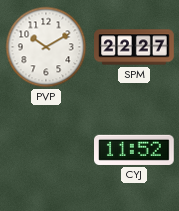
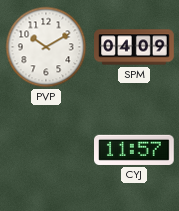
SPM: 22:27 -> 04:09
CYJ: 11:52 -> 11:57
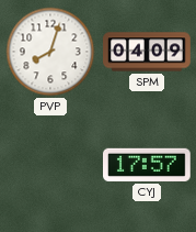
PVP: 10:10 -> 8:03
CYJ: 11:57 -> 17:57
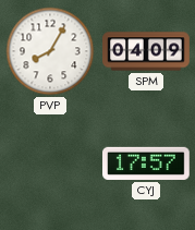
PVP: 8:03 -> 8:05
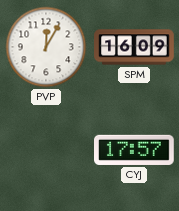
PVP: 8:05 -> 12:05
SPM: 04:09 -> 16:09
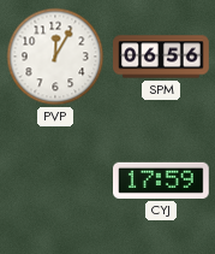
SPM: 16:09 -> 06:56
CYJ: 17:57 -> 17:59
